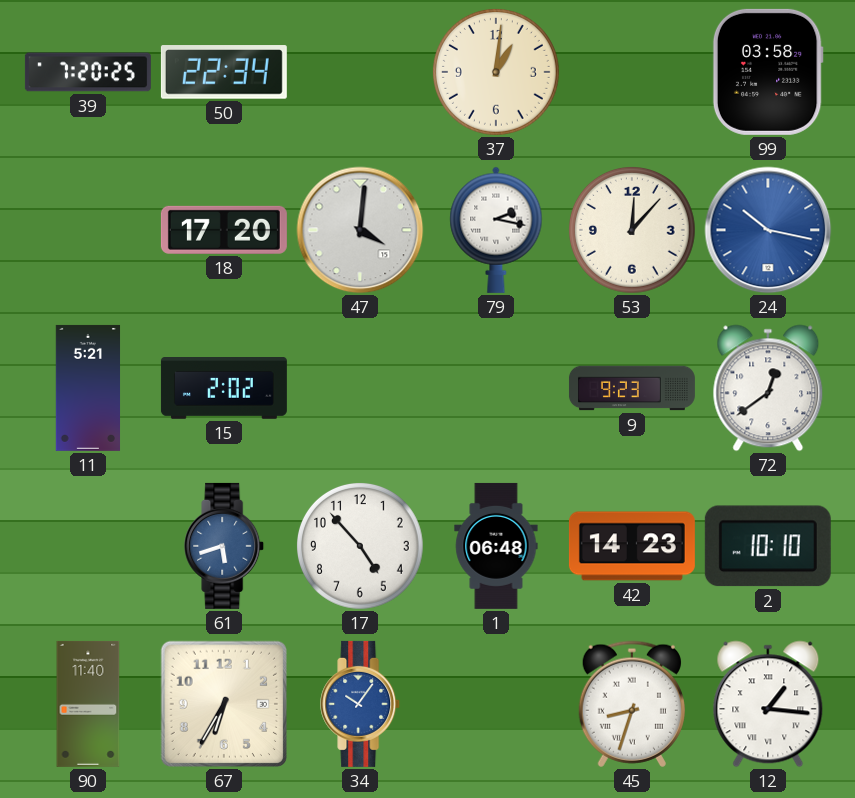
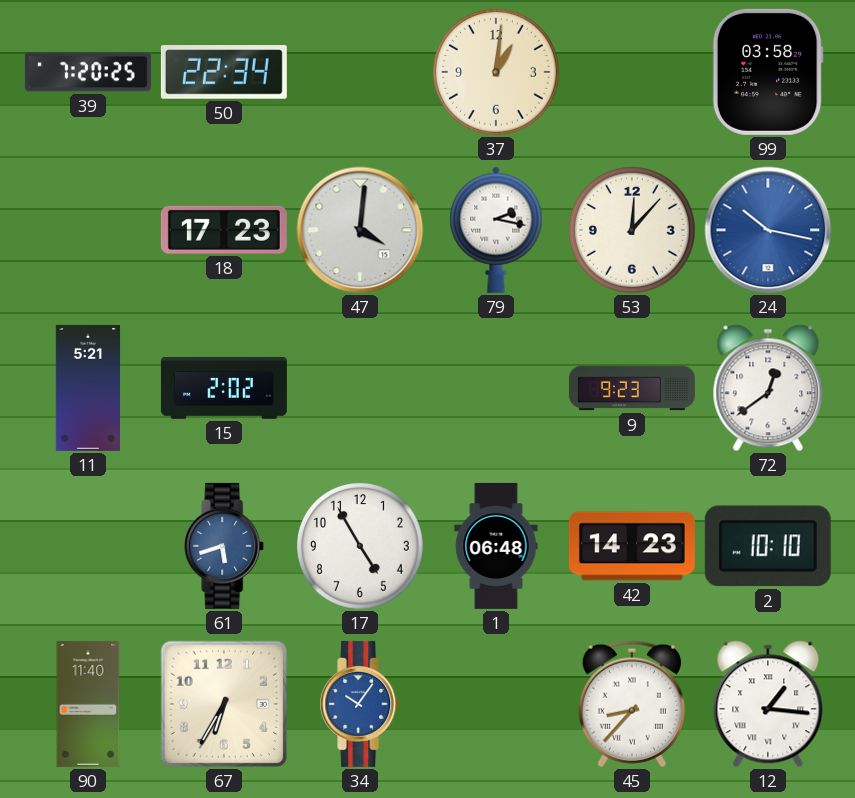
18: 17:20 -> 17:23
17: 4:53 -> 4:55
45: 8:33 -> 8:37
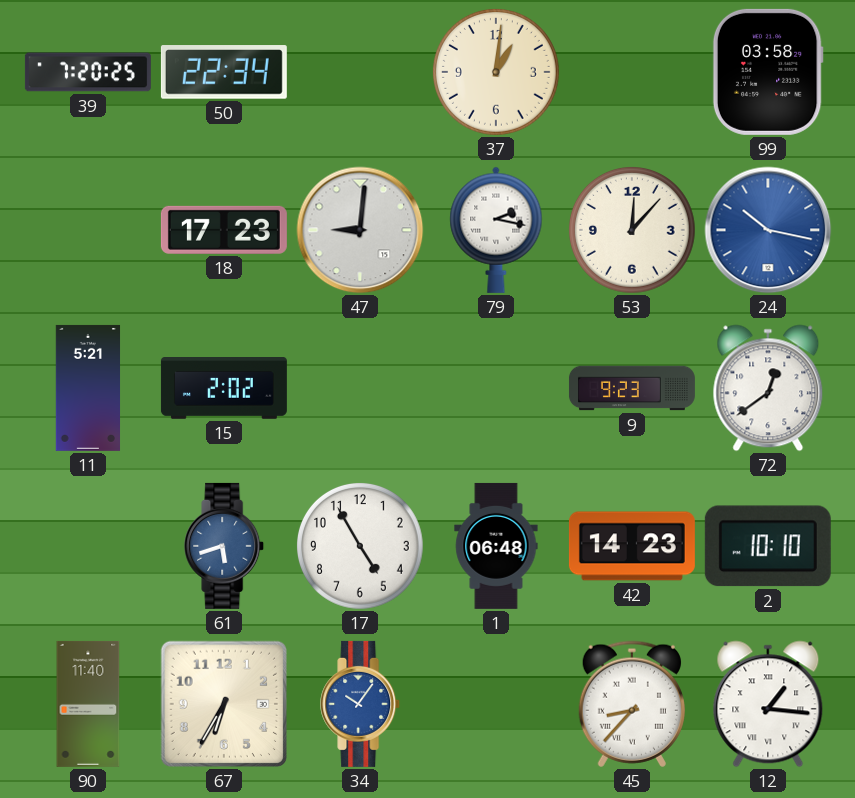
47: 4:01 -> 9:01
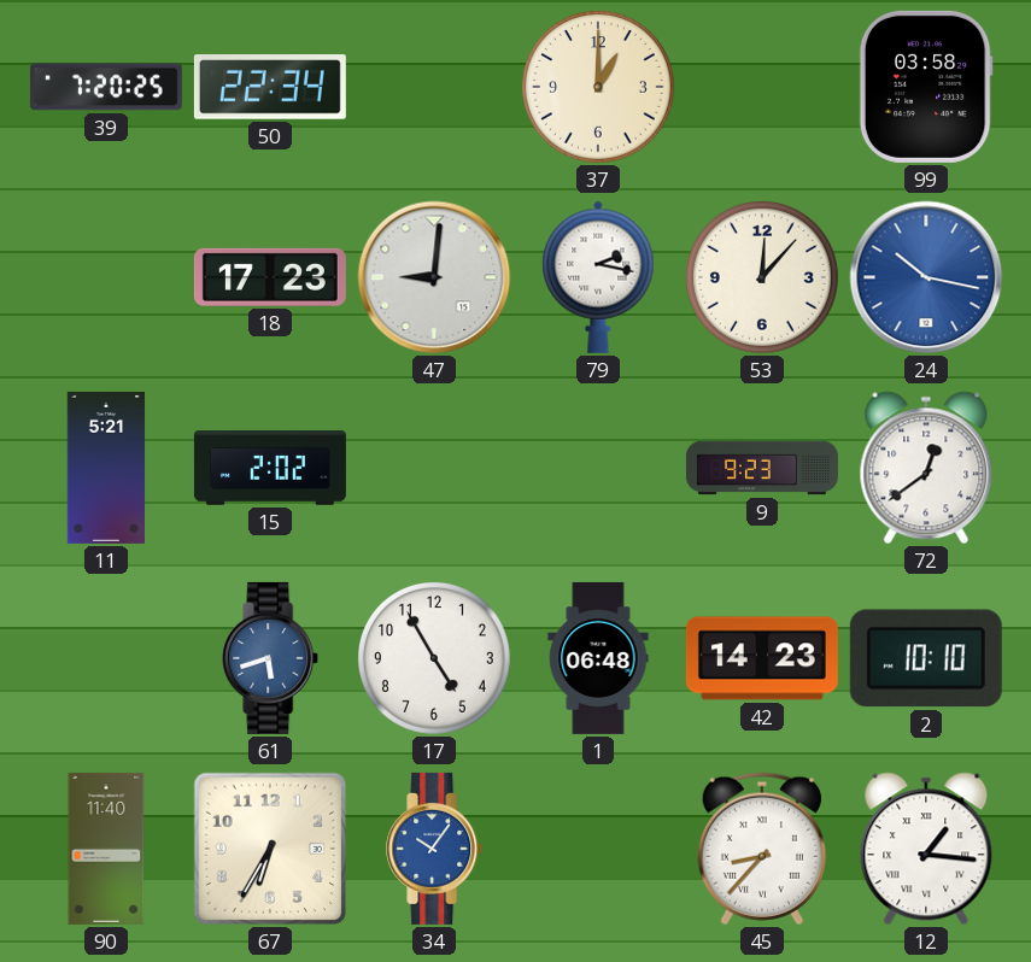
37: 1:01 -> 1:00
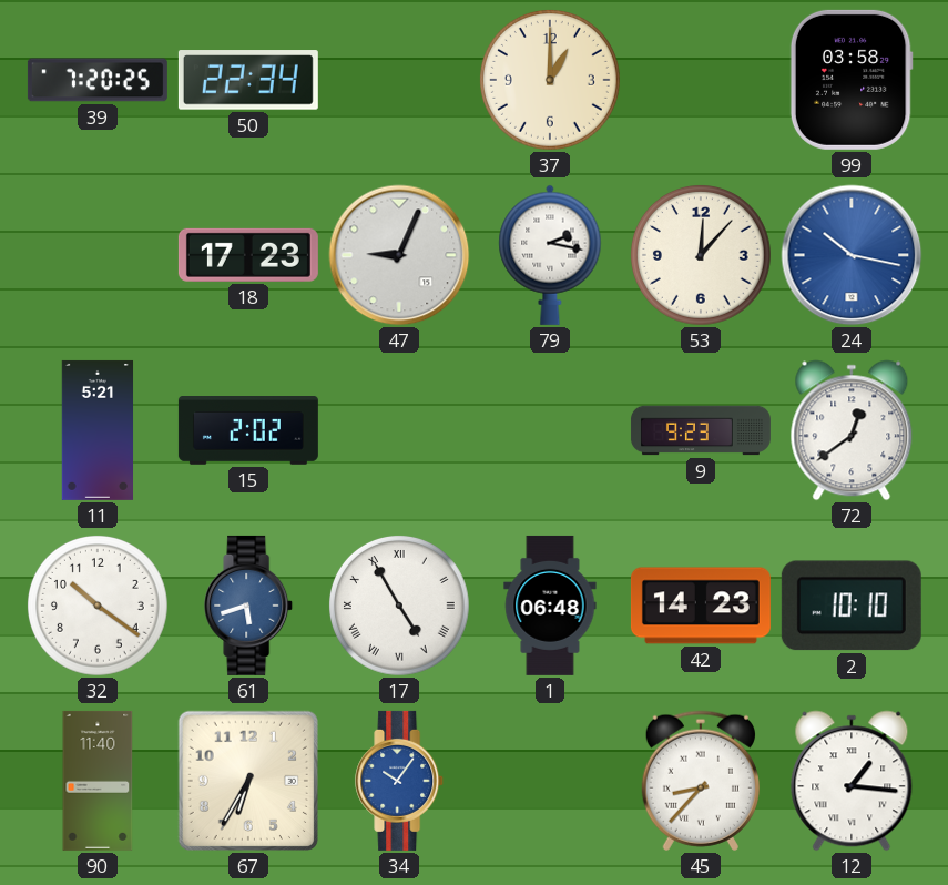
47: 9:01 -> 9:04
32: none -> 10:21
17 numerals: Arabic -> Roman
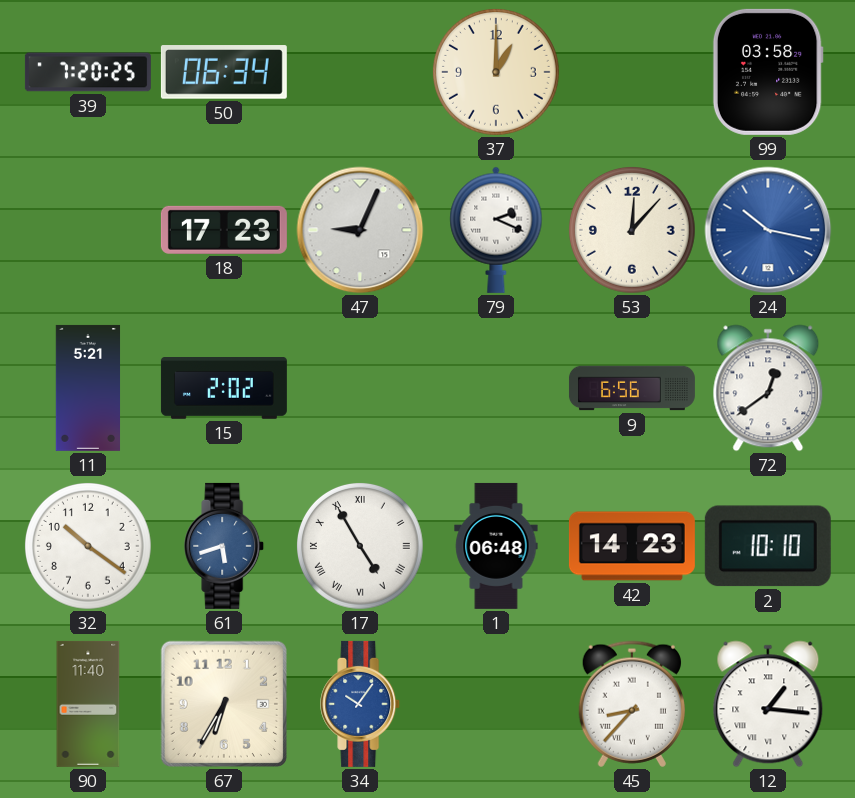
50: 22:34 -> 06:34
79: 2:17 -> 2:19
9: 9:23 -> 6:56
